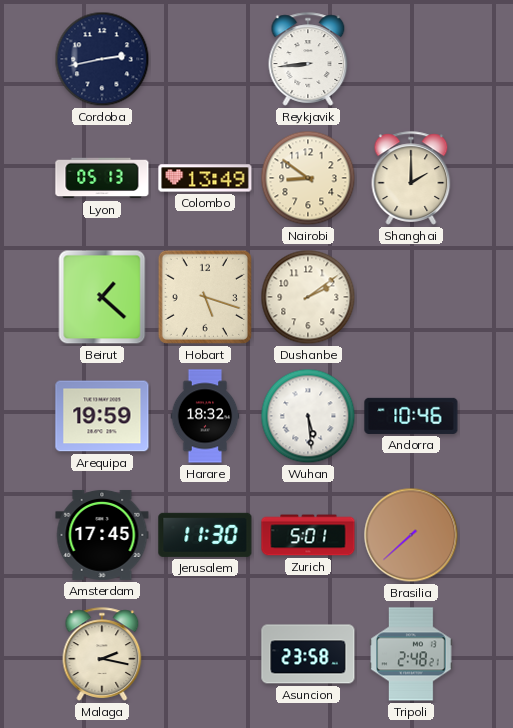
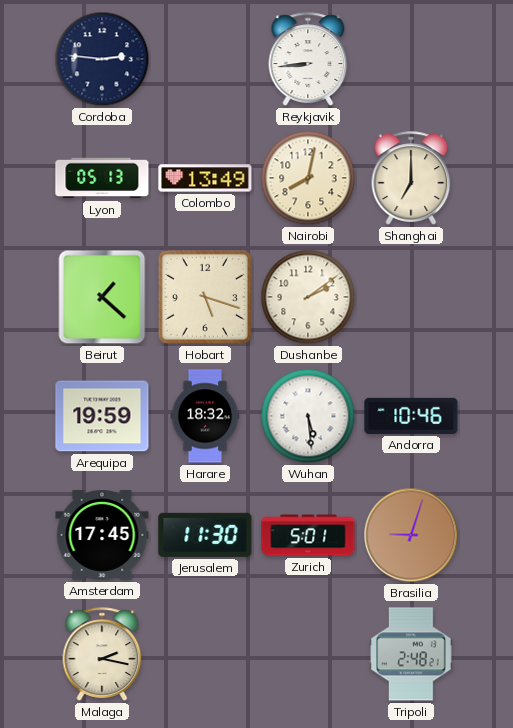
Cordoba: 2:43 -> 2:46
Nairobi: 8:51 -> 8:02
Shanghai: 2:00 -> 7:00
Brasilia: 7:38 -> 9:03
Asuncion: 23:58 -> none
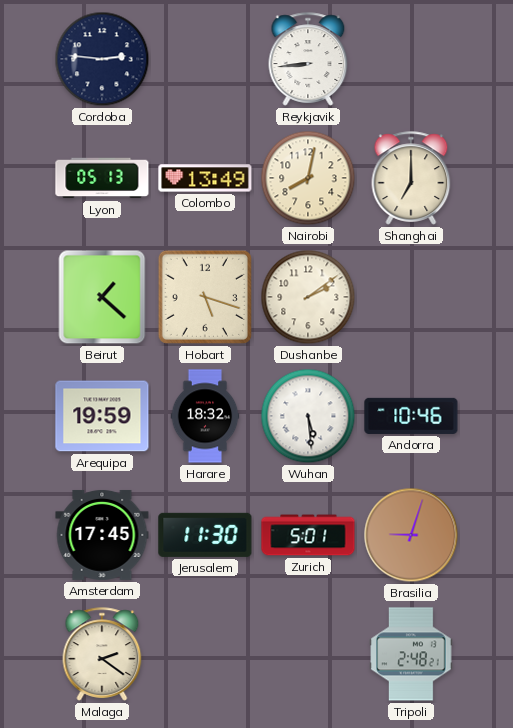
Malaga: 2:17 -> 2:21
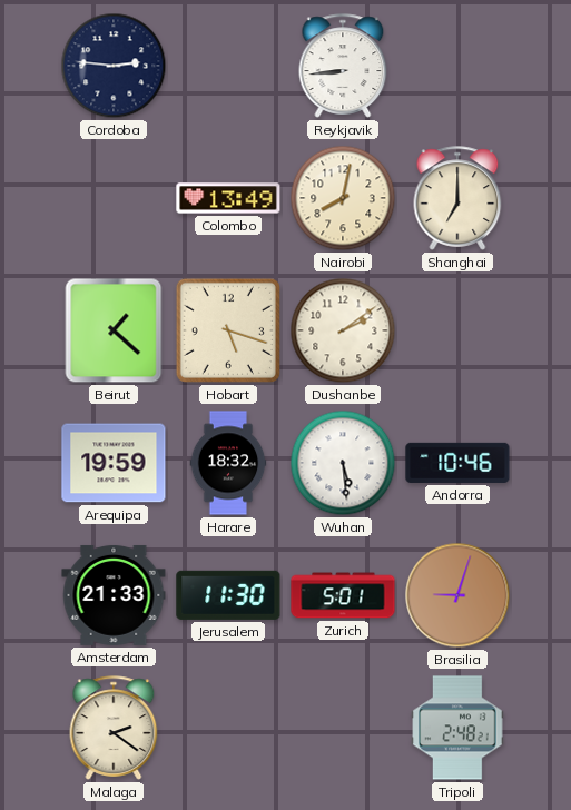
Lyon: 05:13 -> none
Amsterdam: 17:45 -> 21:33
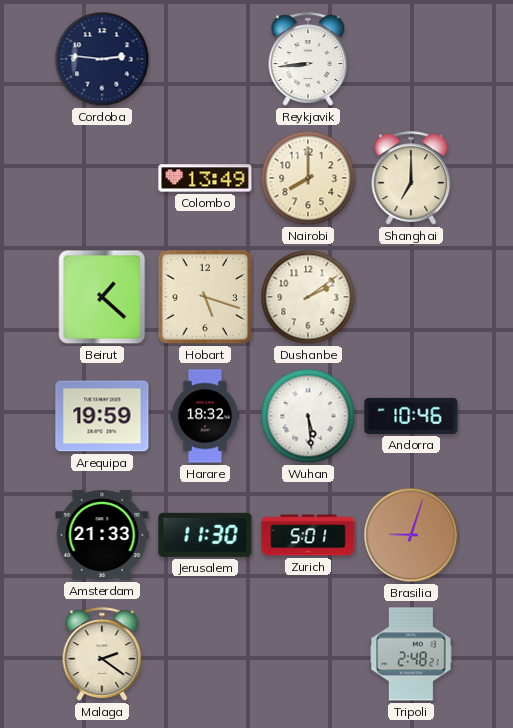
Nairobi: 8:02 -> 8:00
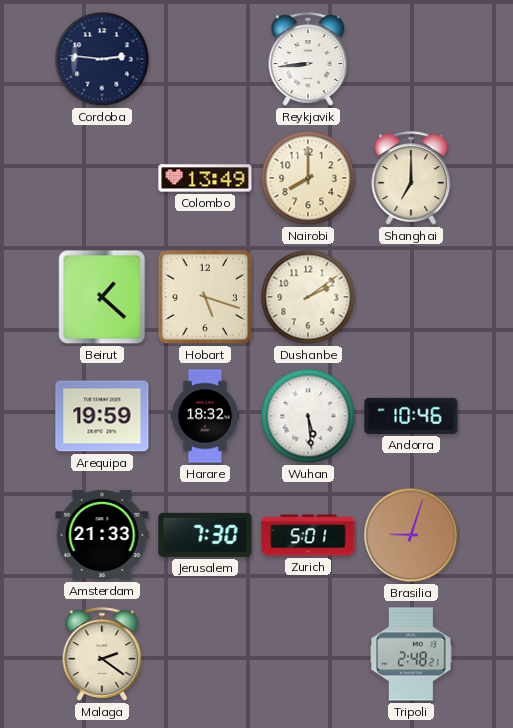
Jerusalem: 11:30 -> 7:30
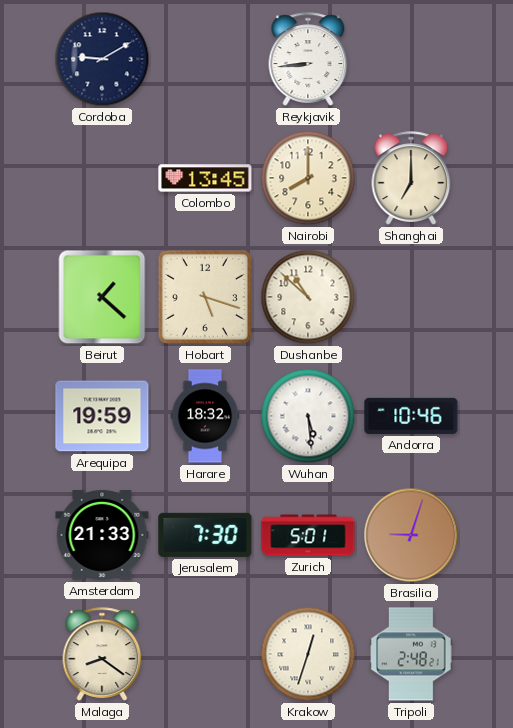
Cordoba: 2:46 -> 9:10
Colombo: 13:49 -> 13:45
Dushanbe: 2:09 -> 10:52
Malaga: 2:21 -> 8:21
Krakow: none -> 12:33
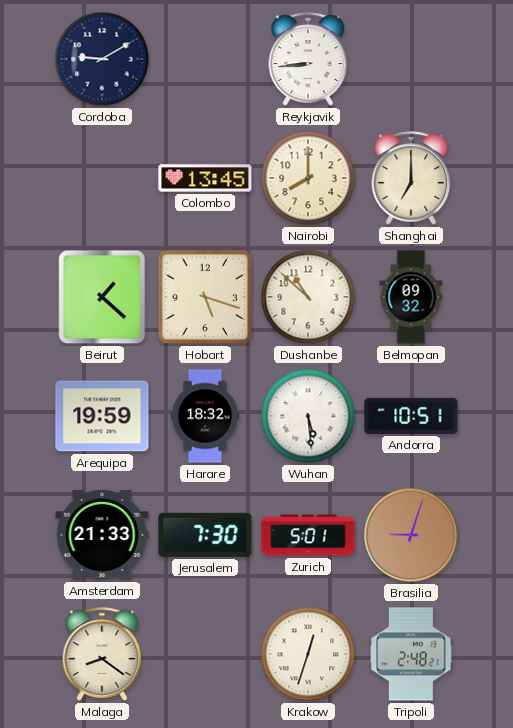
Belmopan: none -> 09:32
Andorra: 10:46 -> 10:51
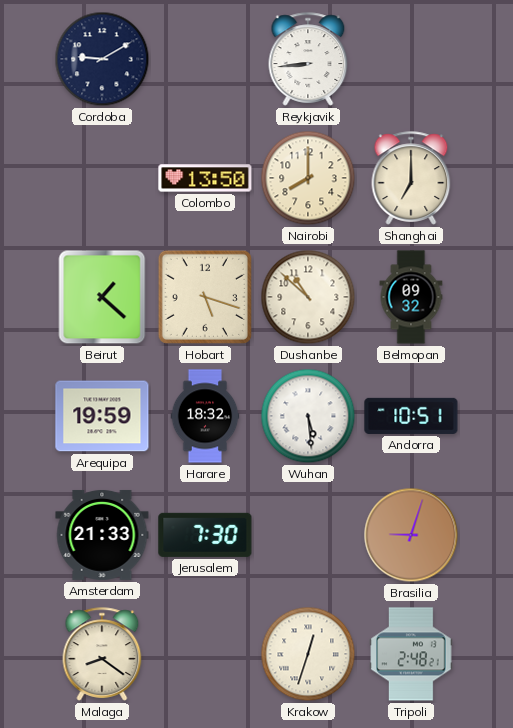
Colombo: 13:45 -> 13:50
Zurich: 5:01 -> none
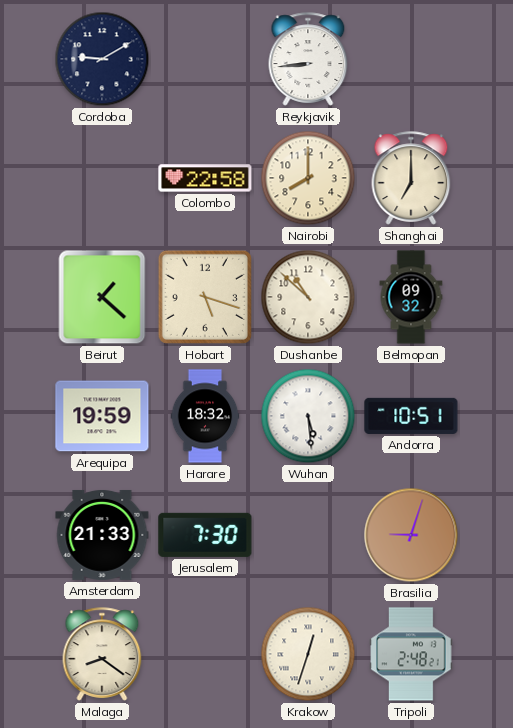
Colombo: 13:50 -> 22:58
